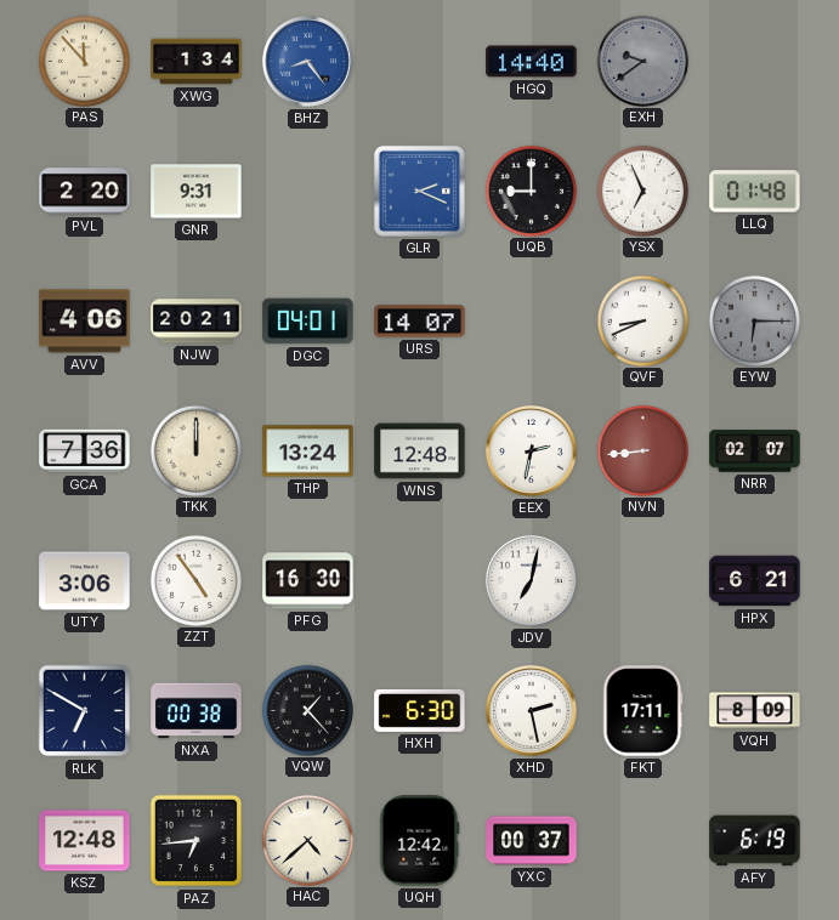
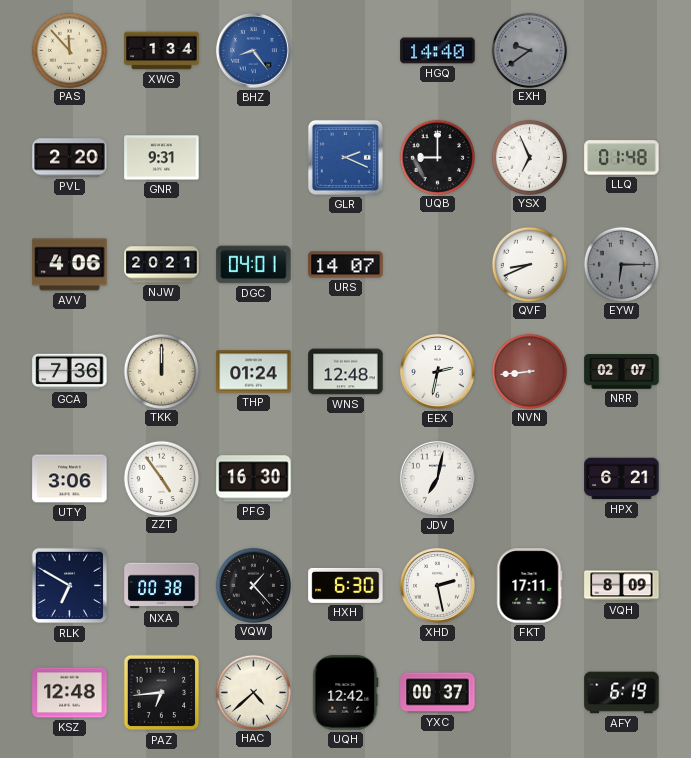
THP: 13:24 -> 01:24
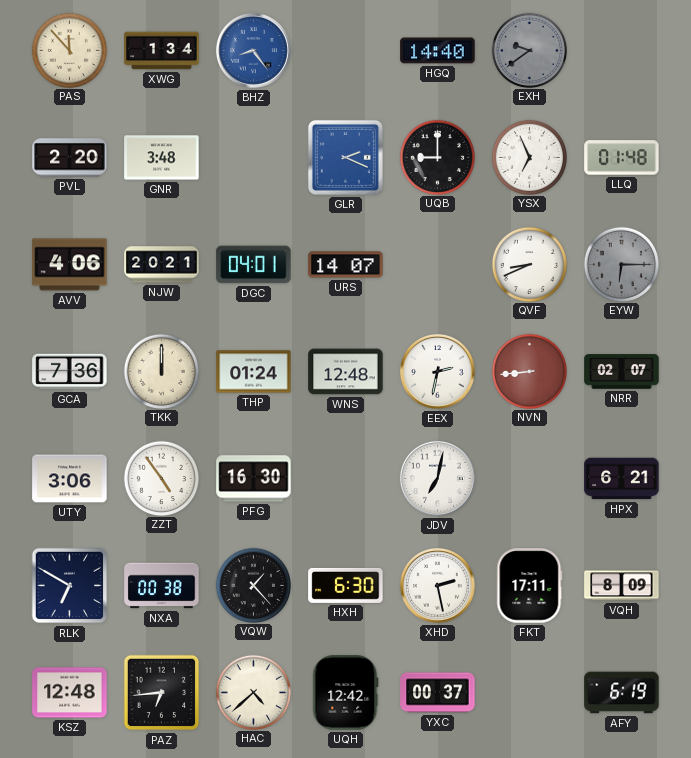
GNR: 9:31 -> 3:48
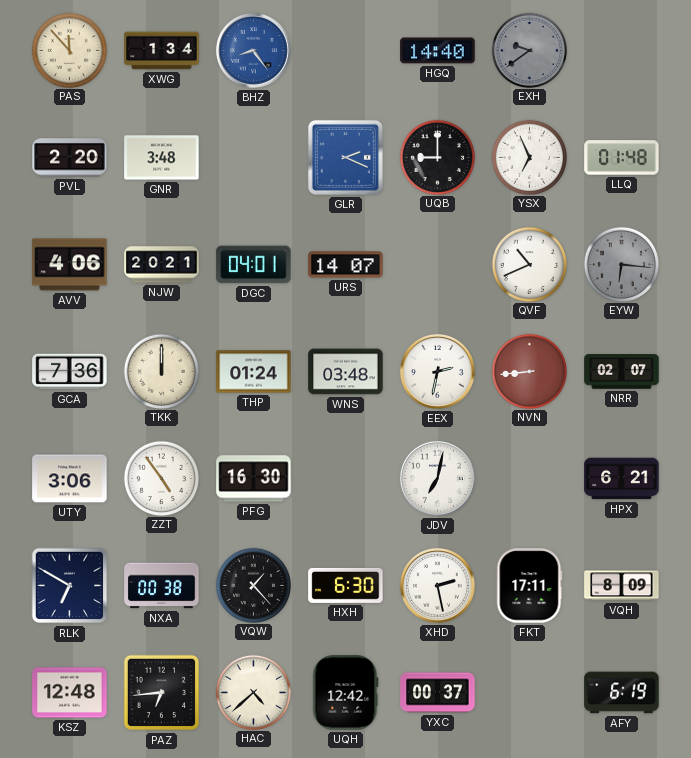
QVF: 8:41 -> 10:41
EYW: 6:15 -> 6:16
WNS: 12:48 -> 03:48
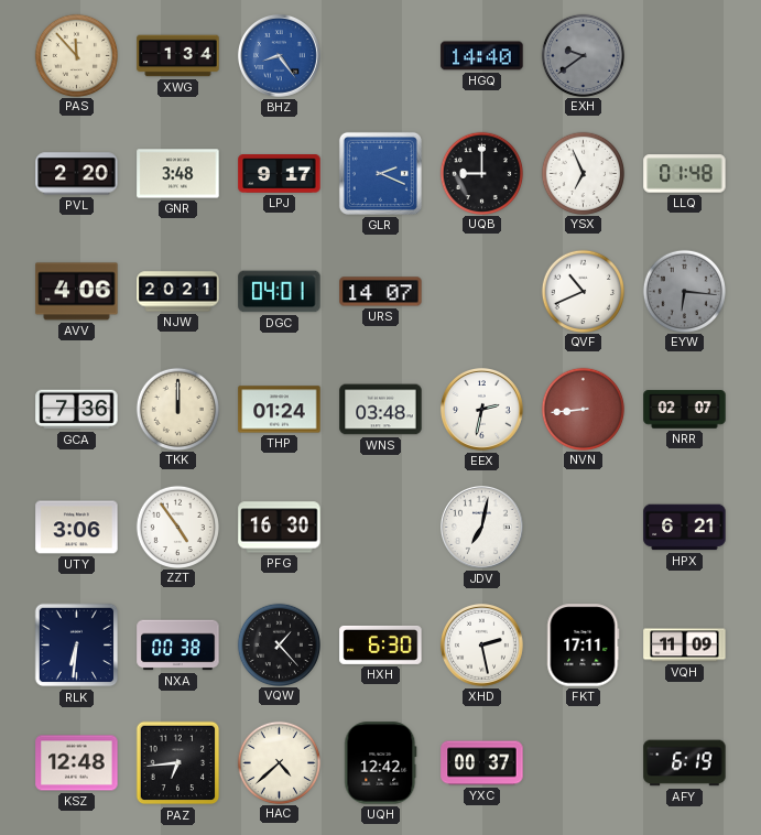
LPJ: none -> 9:17
RLK: 6:50 -> 6:31
VQH: 8:09 -> 11:09
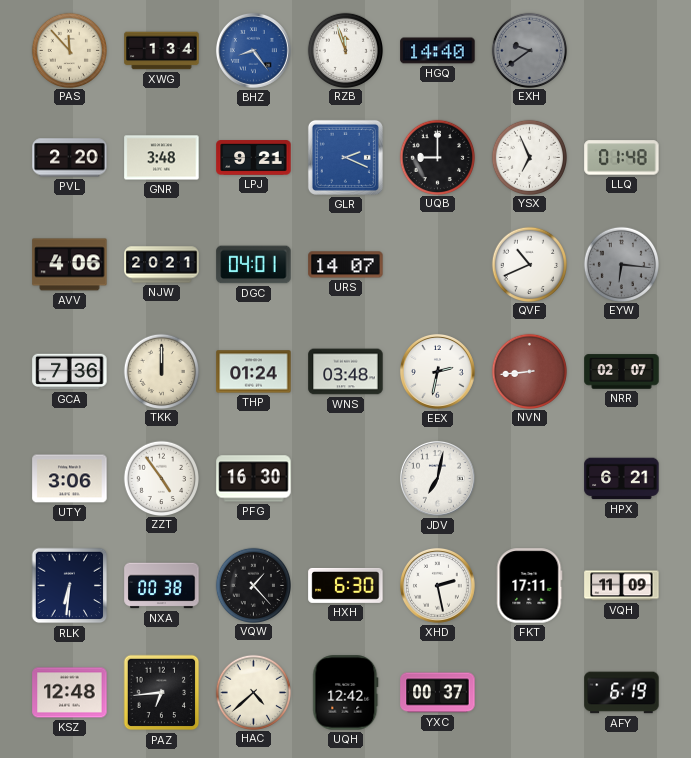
RZB: none -> 11:57
LPJ: 9:17 -> 9:21
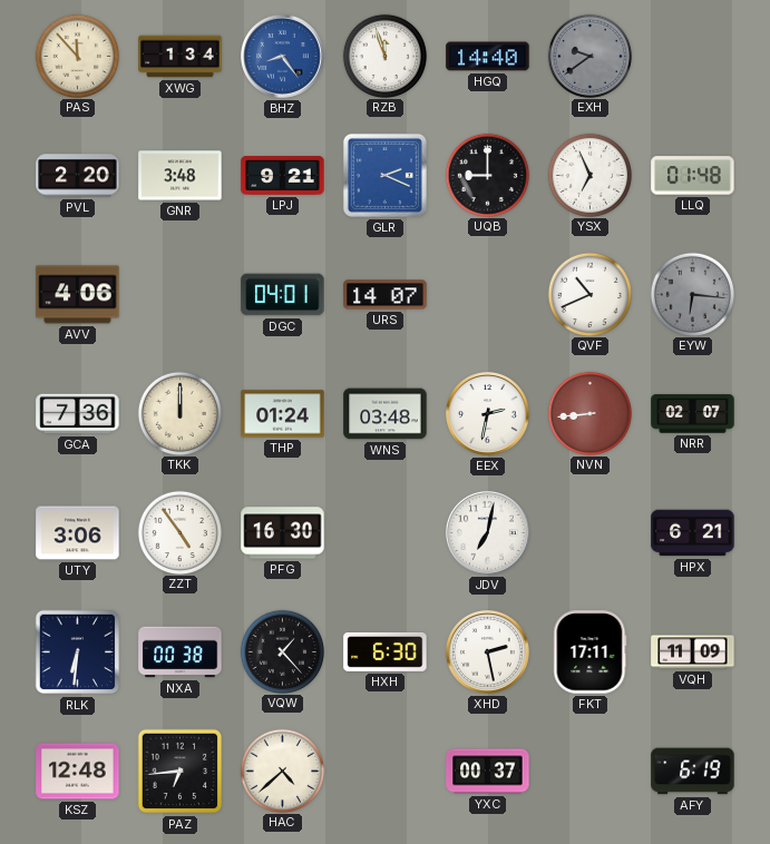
NJW: 20:21 -> none
UQH: 12:42 -> none
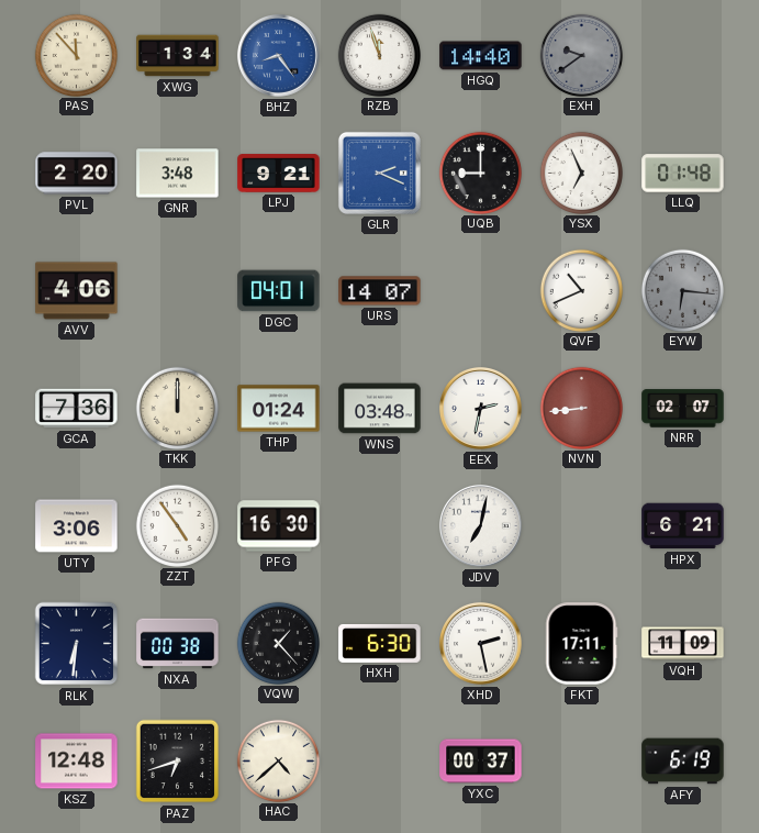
PAZ: 6:44 -> 6:42
